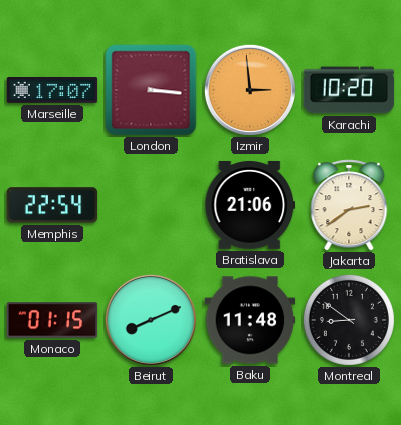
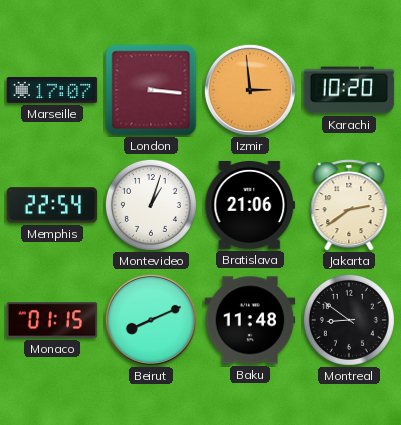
Montevideo: none -> 1:03
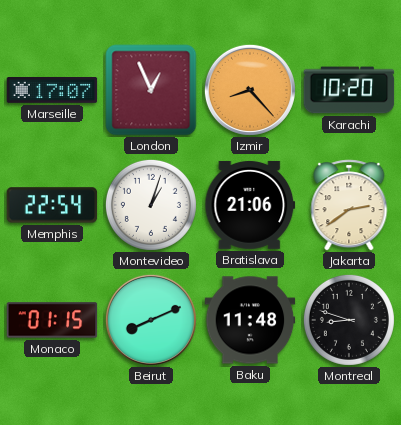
London: 3:16 -> 12:56
Izmir: 2:59 -> 8:23
Montreal: 8:51 -> 8:48
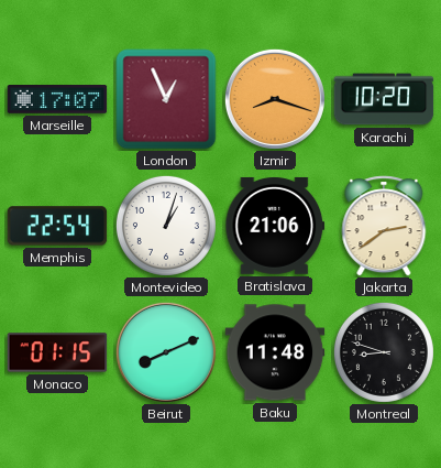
Izmir: 8:23 -> 8:18
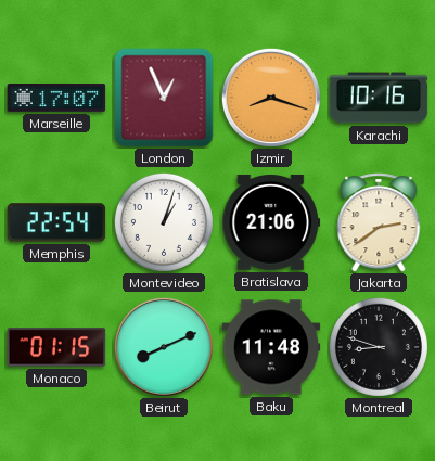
Karachi: 10:20 -> 10:16
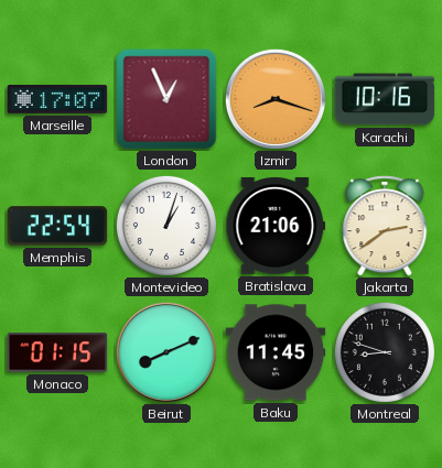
Baku: 11:48 -> 11:45
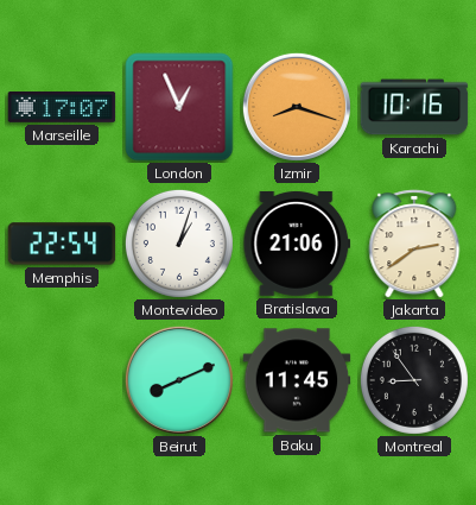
Monaco: 01:15 -> none
Montreal: 8:48 -> 8:54
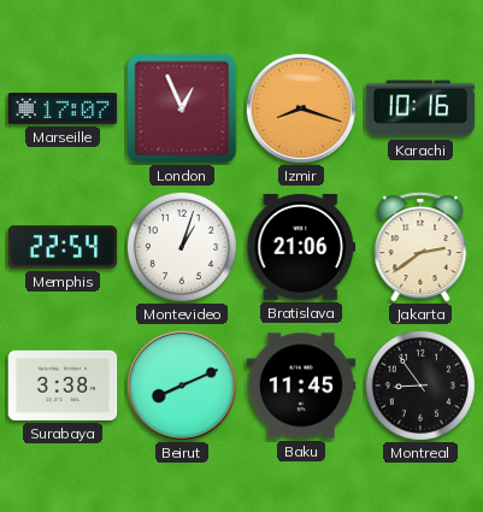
Surabaya: none -> 3:38
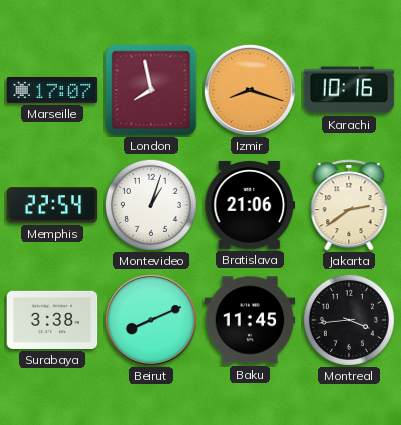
London: 12:56 -> 7:58
Montreal: 8:54 -> 3:44
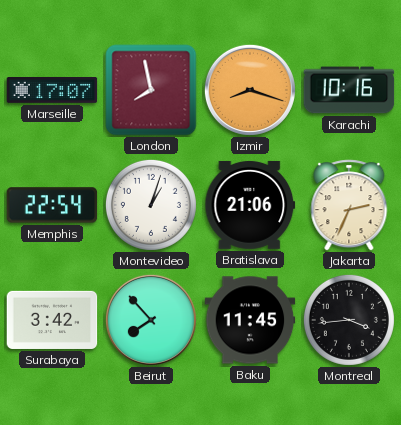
Jakarta: 2:39 -> 2:34
Surabaya: 3:38 -> 3:42
Beirut: 8:11 -> 7:53
